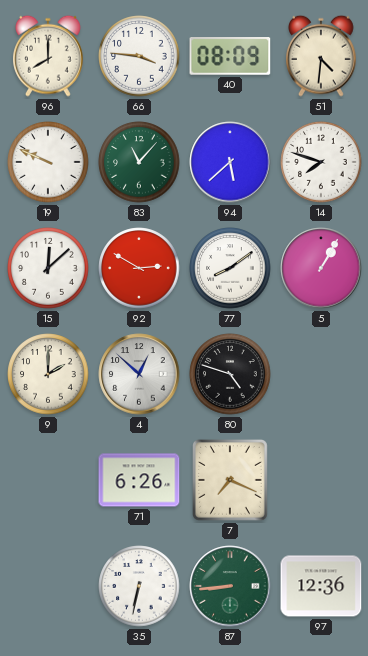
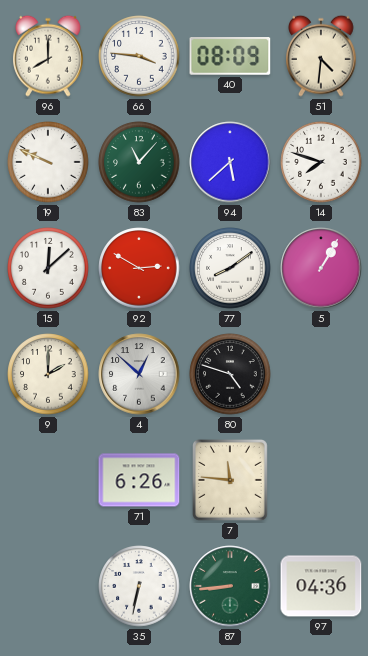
7: 7:19 -> 11:46
97: 12:36 -> 04:36
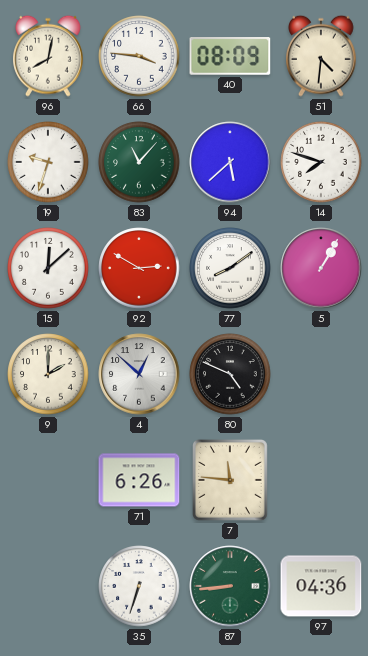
96: 8:00 -> 8:02
19: 9:49 -> 9:33
80: 4:48 -> 4:49
35: 6:32 -> 6:33
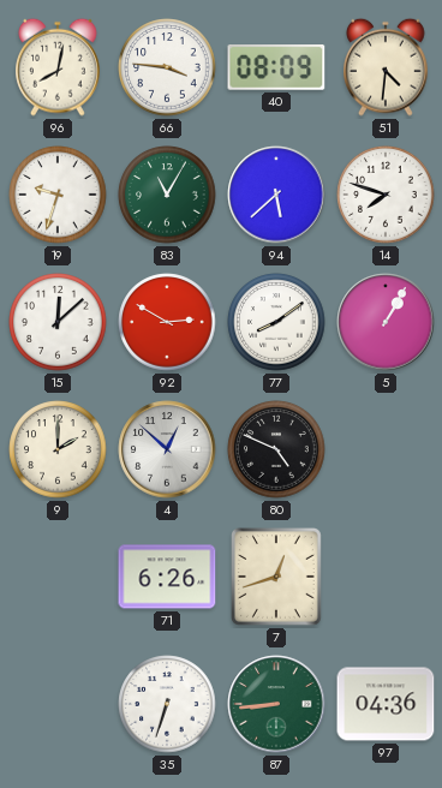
83: 11:07 -> 11:05
7: 11:46 -> 12:42
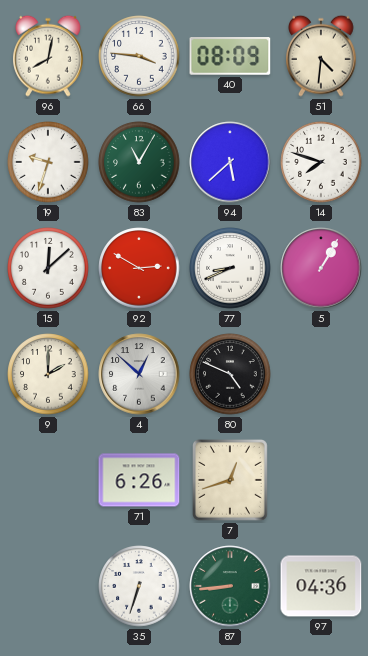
77: 8:09 -> 8:41
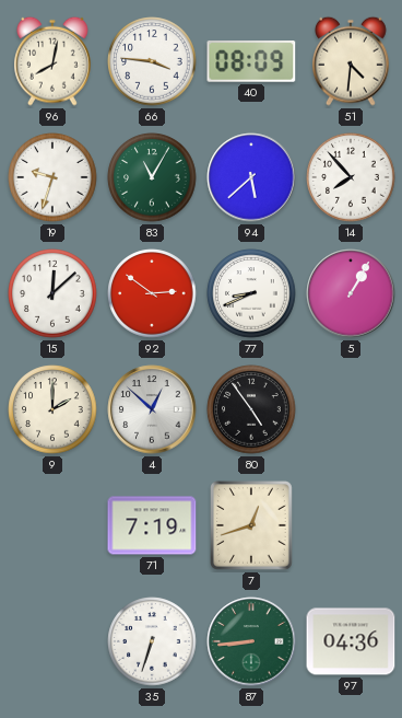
14: 7:48 -> 7:53
92: 2:50 -> 2:51
80: 4:49 -> 4:54
71: 6:26 -> 7:19
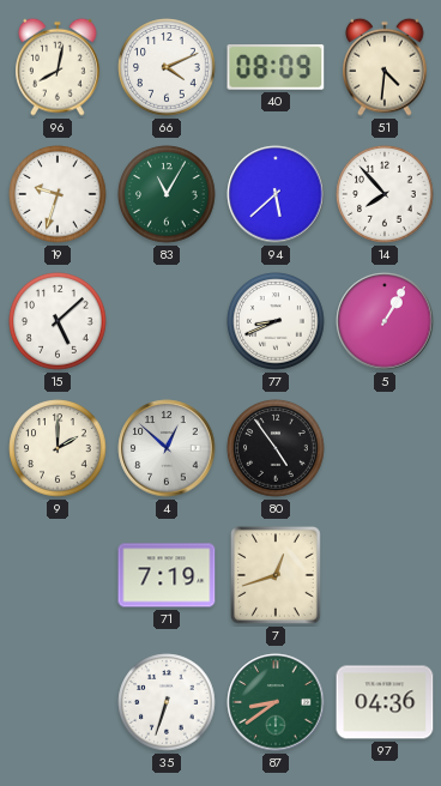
66: 3:46 -> 4:11
15: 12:08 -> 5:08
92: 2:51 -> none
87: 8:44 -> 8:39
